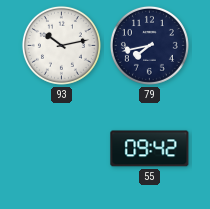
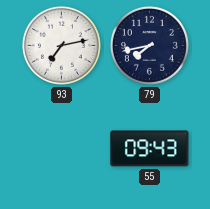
93: 10:13 -> 7:13
55: 09:42 -> 09:43
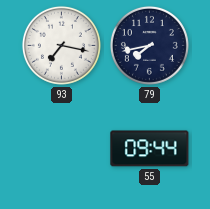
93: 7:13 -> 7:17
55: 09:43 -> 09:44
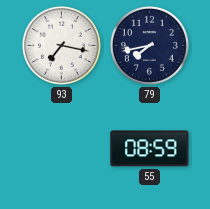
55: 09:44 -> 08:59
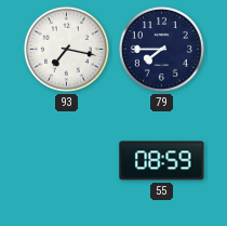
79: 7:43 -> 7:45
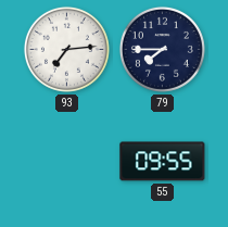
93: 7:17 -> 7:14
55: 08:59 -> 09:55
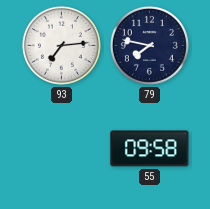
79: 7:45 -> 7:47
55: 09:55 -> 09:58
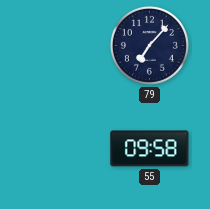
93: 7:14 -> none
79: 7:47 -> 7:07
